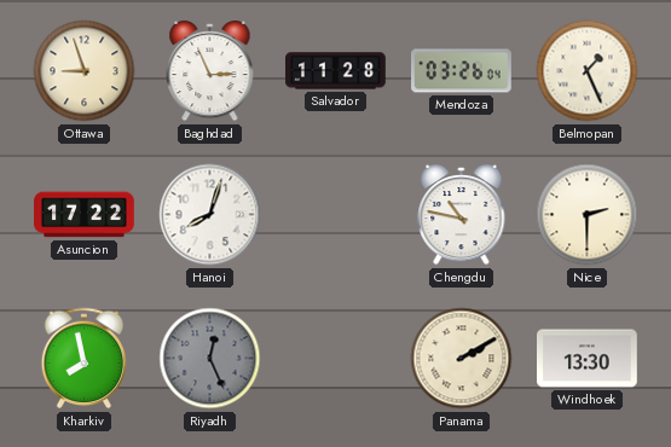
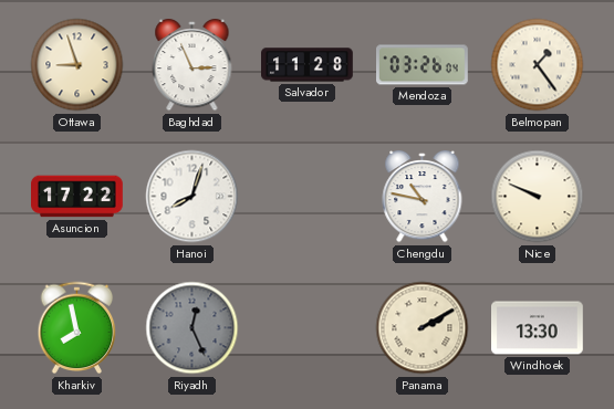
Belmopan: 1:26 -> 1:24
Nice: 2:30 -> 9:49
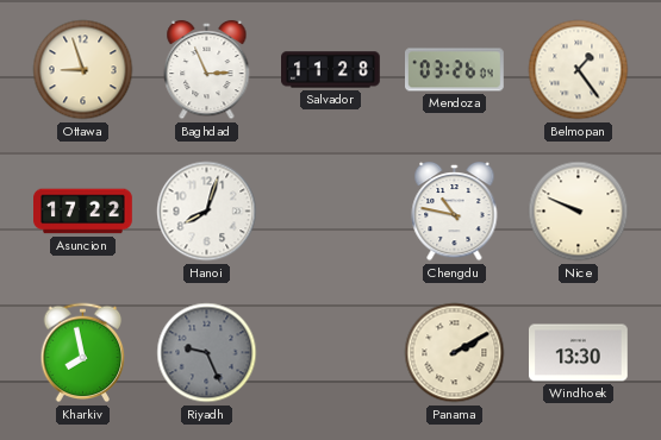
Riyadh: 12:26 -> 9:26
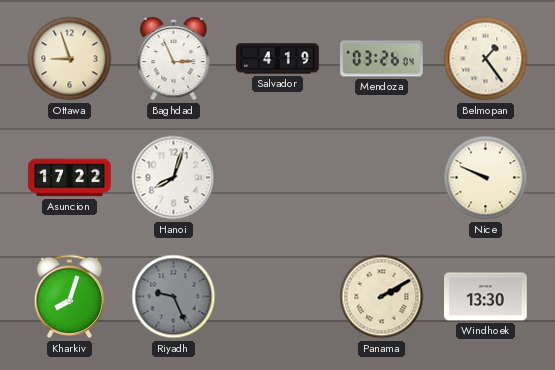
Salvador: 11:28 -> 4:19
Chengdu: 10:47 -> none
Kharkiv: 7:58 -> 8:03
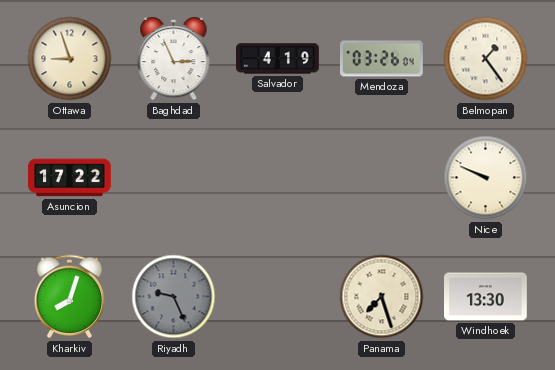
Hanoi: 8:03 -> none
Panama: 2:10 -> 7:27
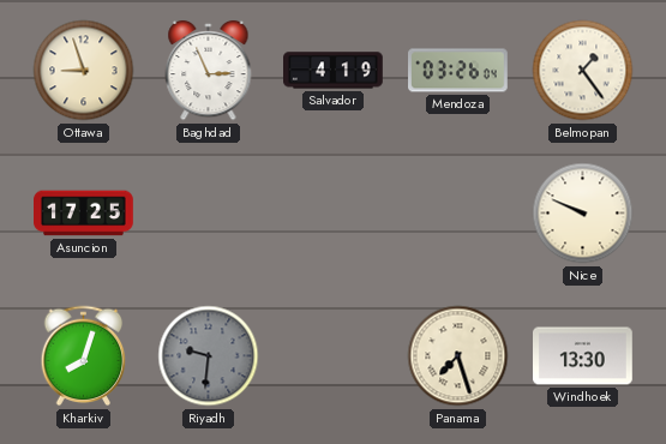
Asuncion: 17:22 -> 17:25
Riyadh: 9:26 -> 9:31
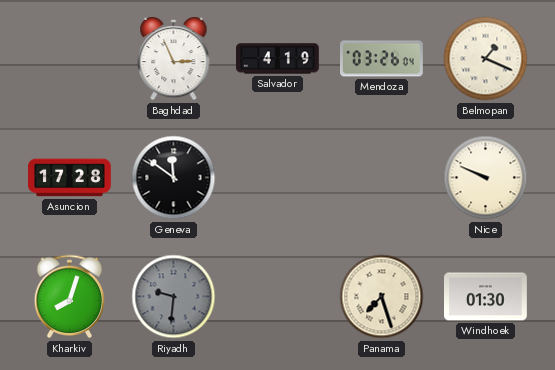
Ottawa: 8:57 -> none
Belmopan: 1:24 -> 1:19
Asuncion: 17:25 -> 17:28
Geneva: none -> 11:51
Windhoek: 13:30 -> 01:30
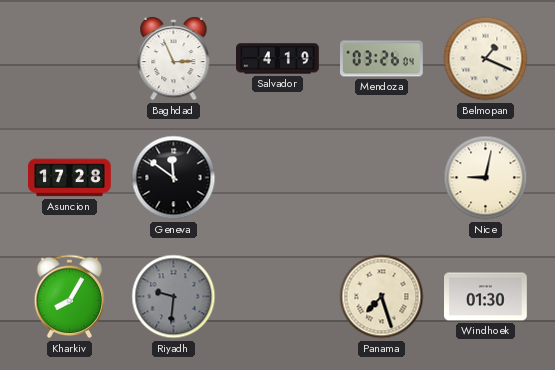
Nice: 9:49 -> 9:02
Kharkiv: 8:03 -> 8:05
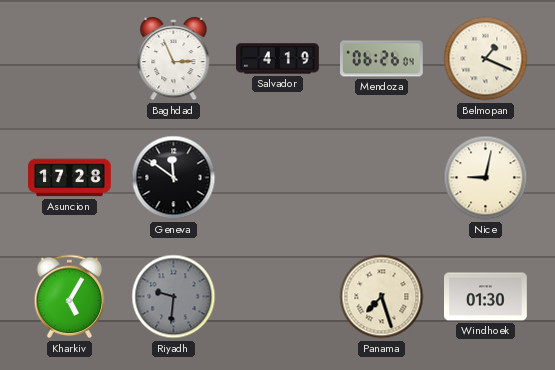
Mendoza: 03:26 -> 06:26
Kharkiv: 8:05 -> 5:05
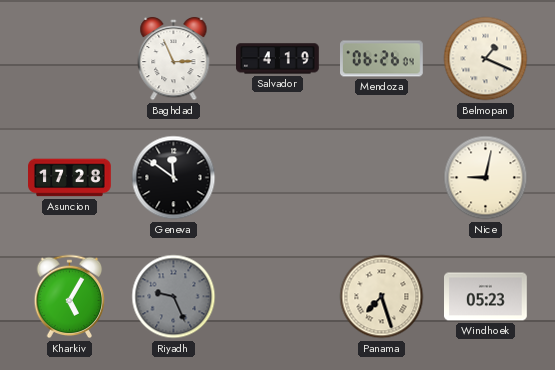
Riyadh: 9:31 -> 9:26
Windhoek: 01:30 -> 05:23
